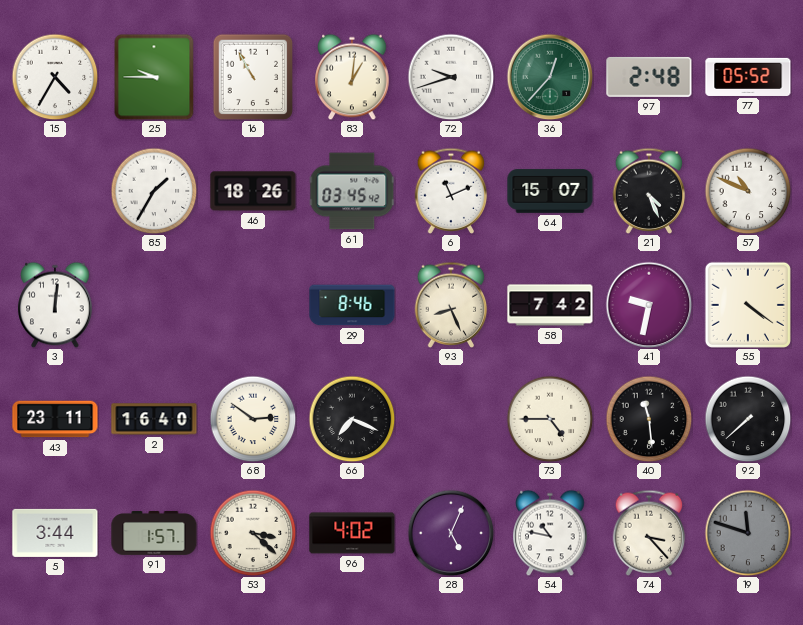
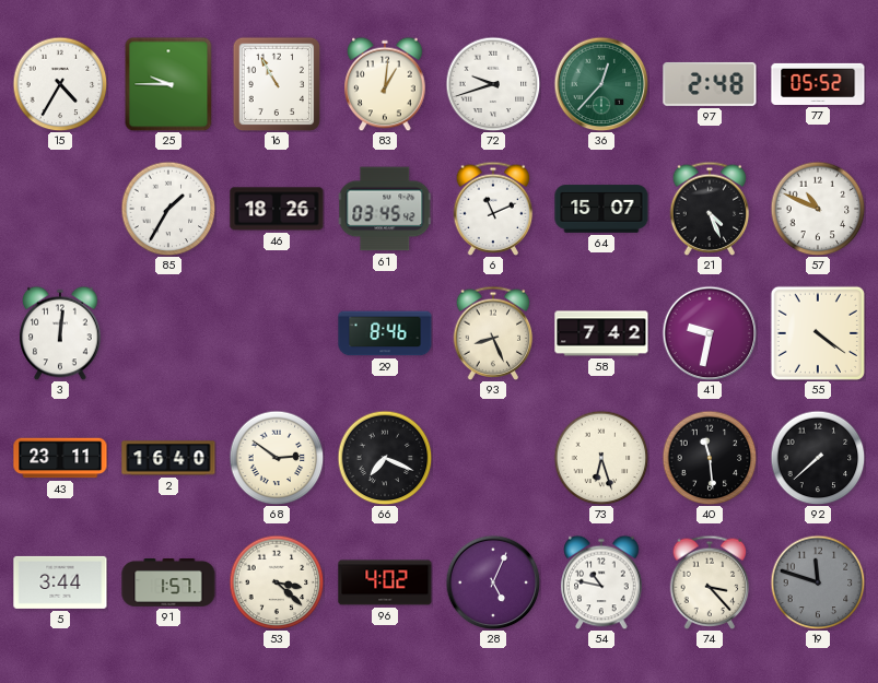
73: 4:45 -> 6:27
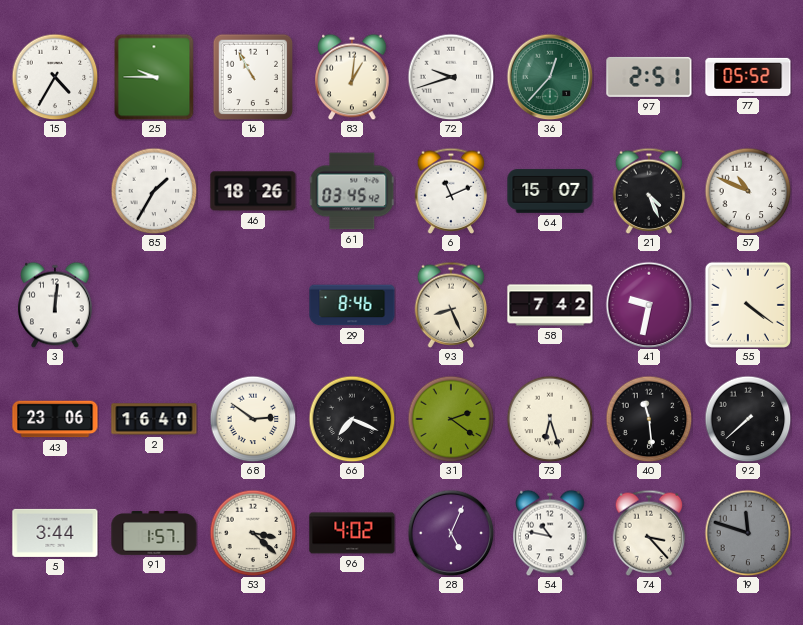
97: 2:48 -> 2:51
43: 23:11 -> 23:06
31: none -> 2:21
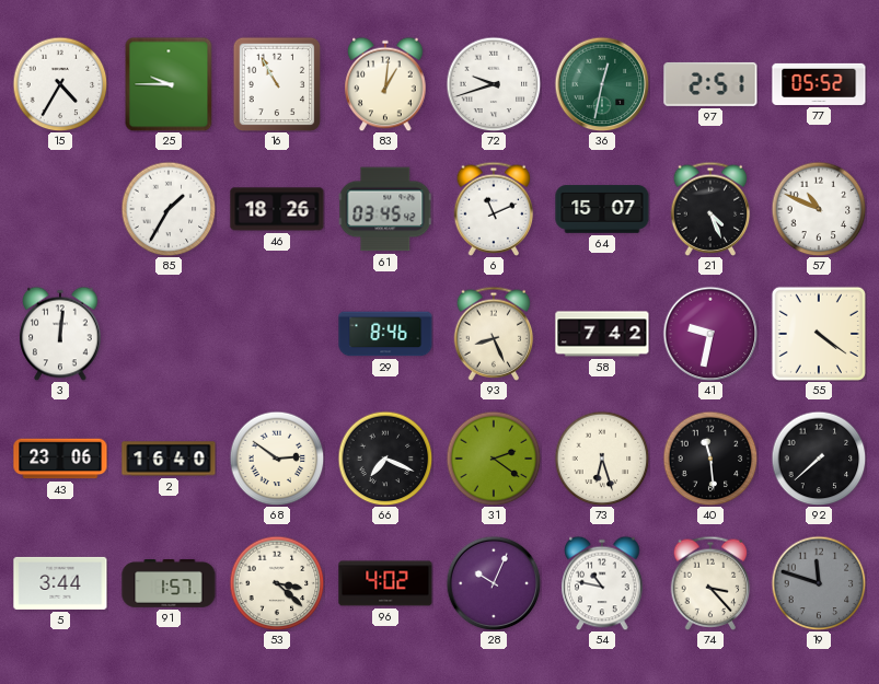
36: 12:37 -> 12:32
28: 5:04 -> 10:04
